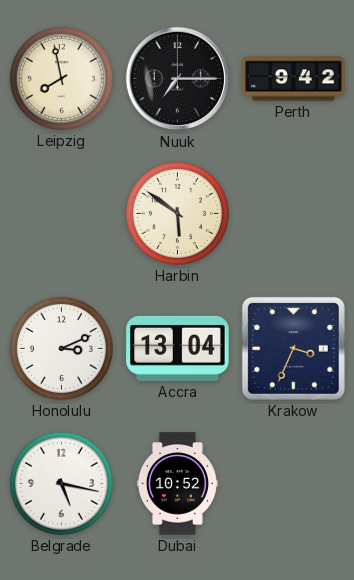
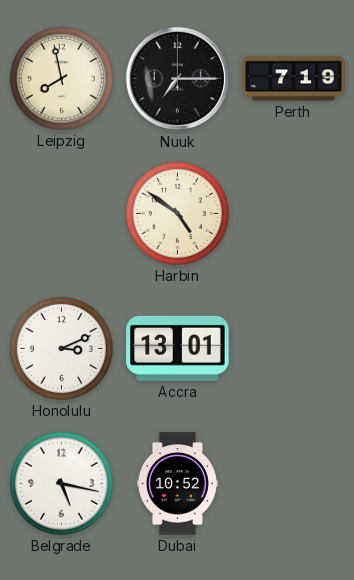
Perth: 9:42 -> 7:19
Harbin: 5:51 -> 4:51
Accra: 13:04 -> 13:01
Krakow: 3:34 -> none
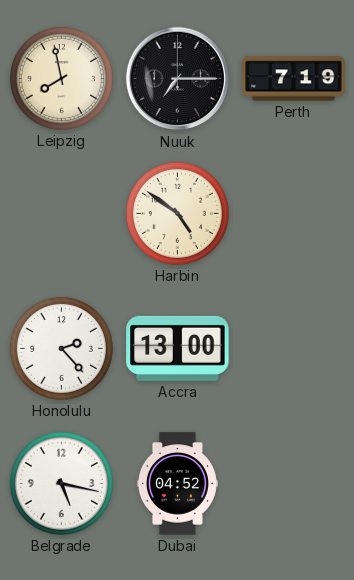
Honolulu: 3:11 -> 2:23
Accra: 13:01 -> 13:00
Dubai: 10:52 -> 04:52
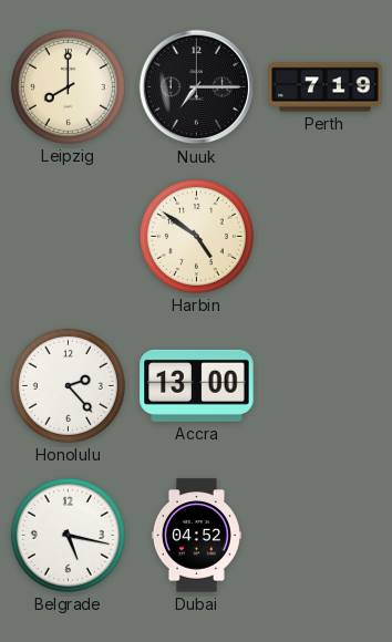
Leipzig: 7:58 -> 8:00
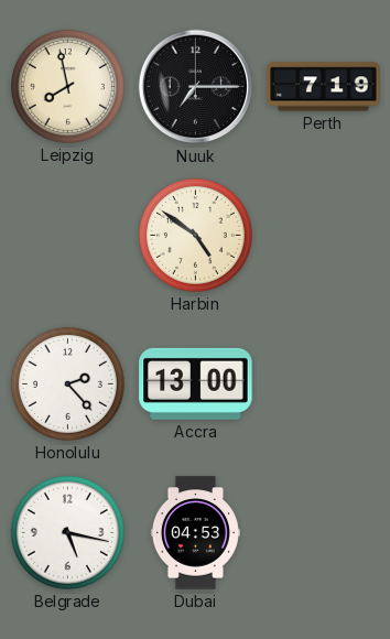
Leipzig: 8:00 -> 7:58
Dubai: 04:52 -> 04:53
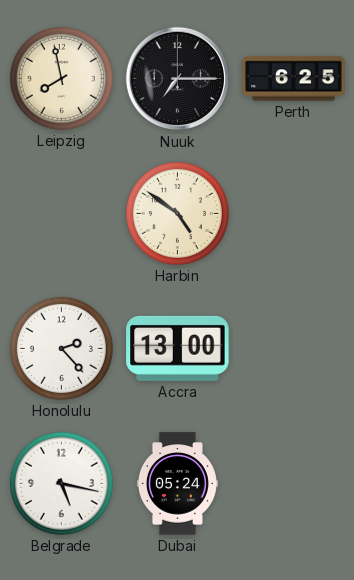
Perth: 7:19 -> 6:25
Dubai: 04:53 -> 05:24
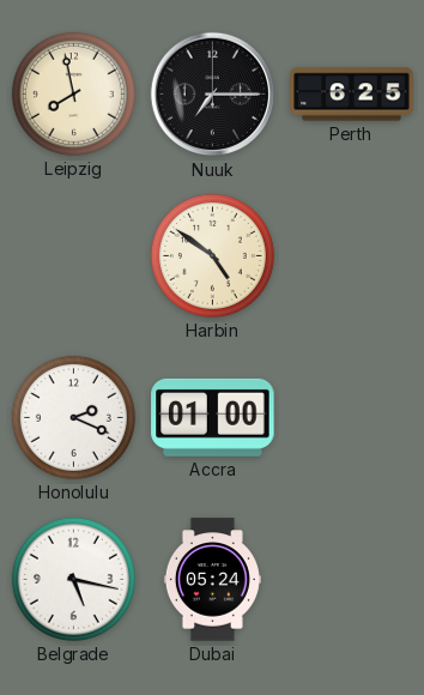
Honolulu: 2:23 -> 2:19
Accra: 13:00 -> 01:00
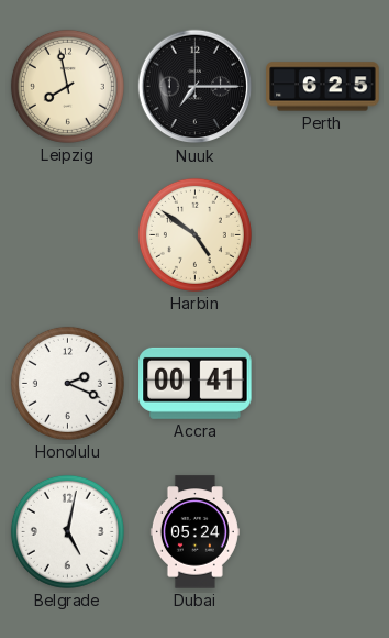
Accra: 01:00 -> 00:41
Belgrade: 5:17 -> 5:02
